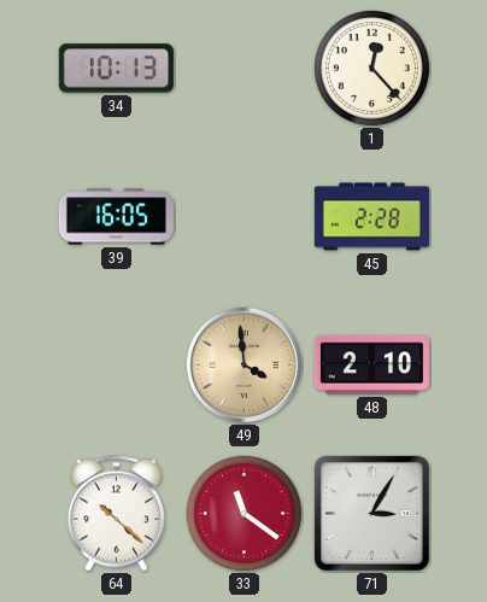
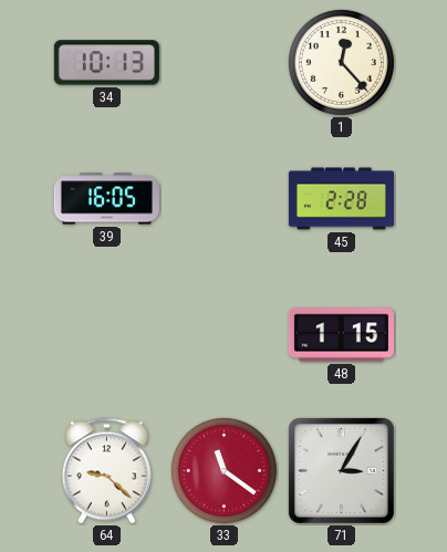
49: 3:59 -> none
48: 2:10 -> 1:15
64: 10:22 -> 9:22
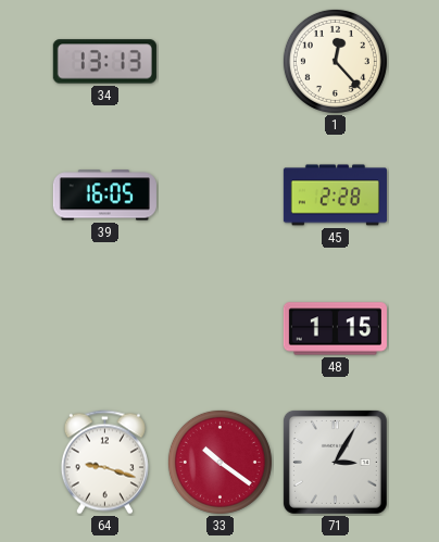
34: 10:13 -> 13:13
64: 9:22 -> 9:18
33: 11:21 -> 10:21
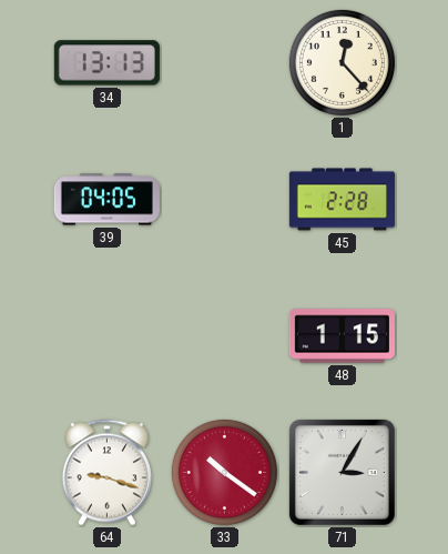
39: 16:05 -> 04:05
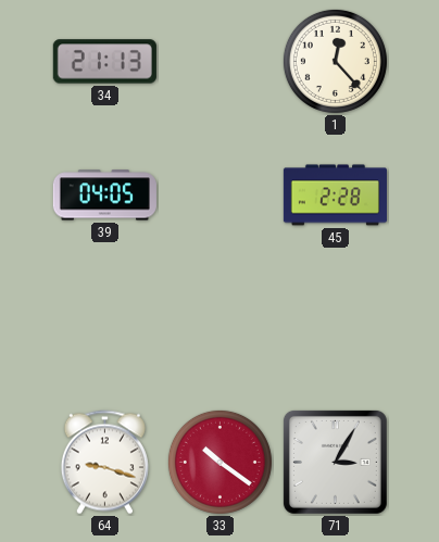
34: 13:13 -> 21:13
48: 1:15 -> none
